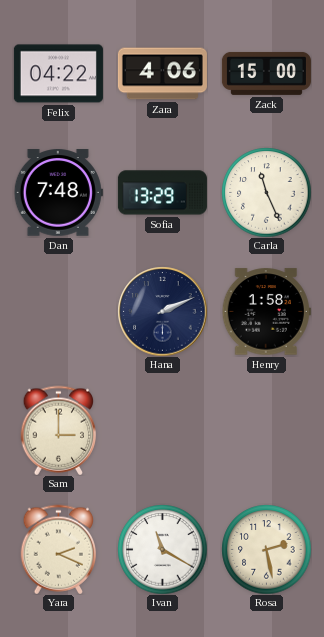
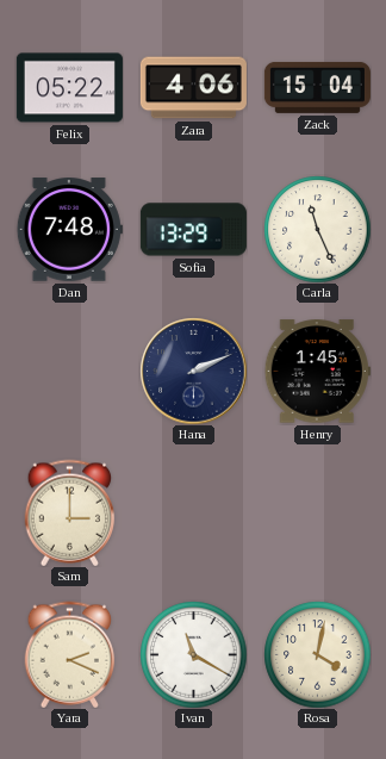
Felix: 04:22 -> 05:22
Zack: 15:00 -> 15:04
Henry: 1:58 -> 1:45
Rosa: 2:28 -> 4:02
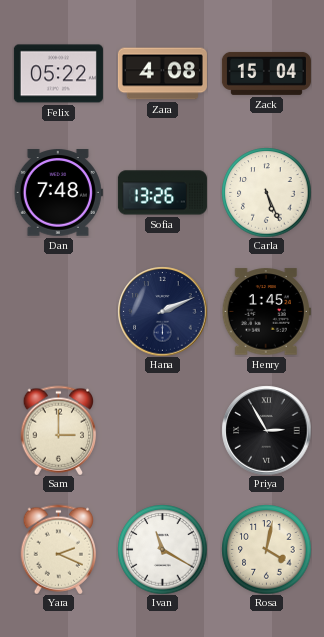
Zara: 4:06 -> 4:08
Sofia: 13:29 -> 13:26
Carla: 11:26 -> 5:26
Priya: none -> 2:55
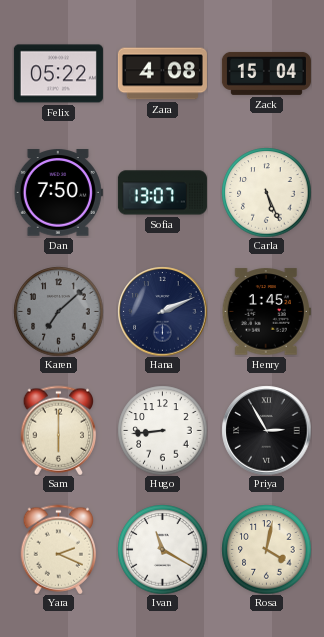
Dan: 7:48 -> 7:50
Sofia: 13:26 -> 13:07
Karen: none -> 7:08
Sam: 3:00 -> 6:00
Hugo: none -> 8:44
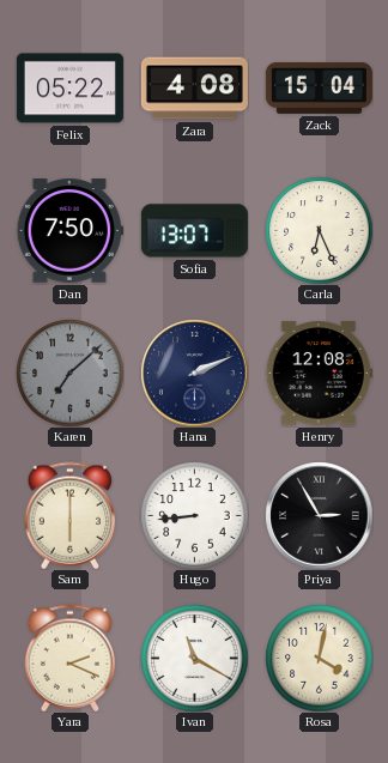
Carla: 5:26 -> 6:26
Henry: 1:45 -> 12:08
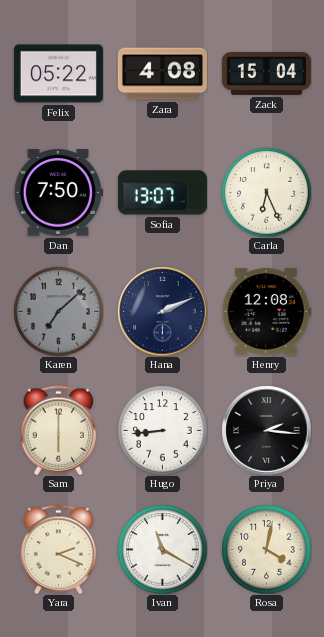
Priya: 2:55 -> 2:16
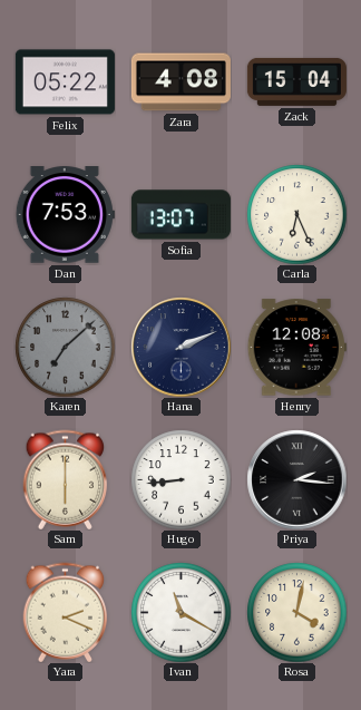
Dan: 7:50 -> 7:53
